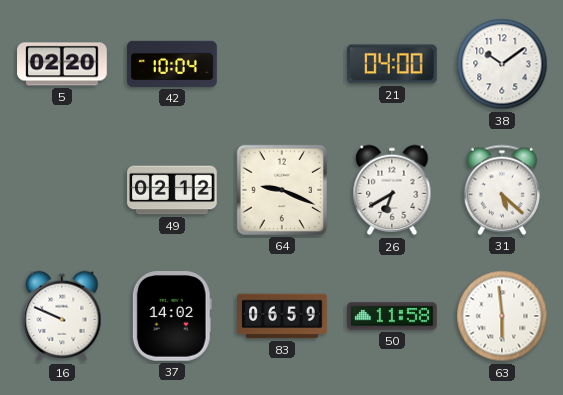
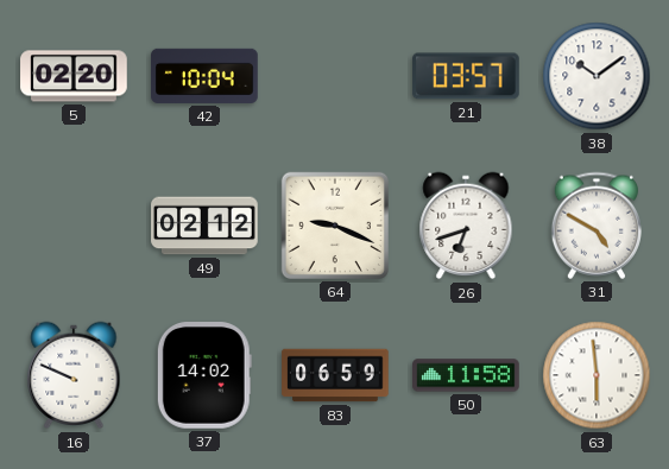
21: 04:00 -> 03:57
26: 6:40 -> 6:42
31: 5:22 -> 4:50
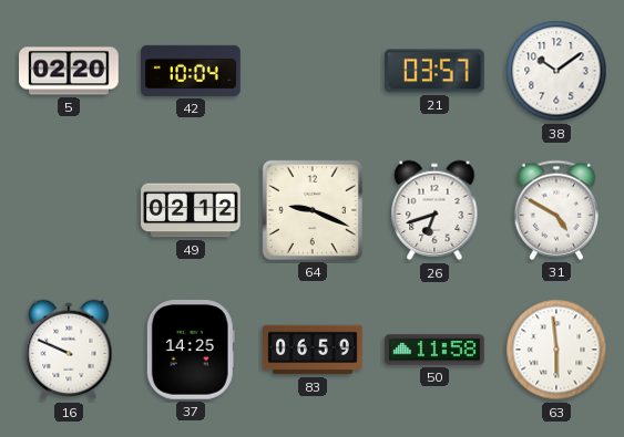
37: 14:02 -> 14:25
